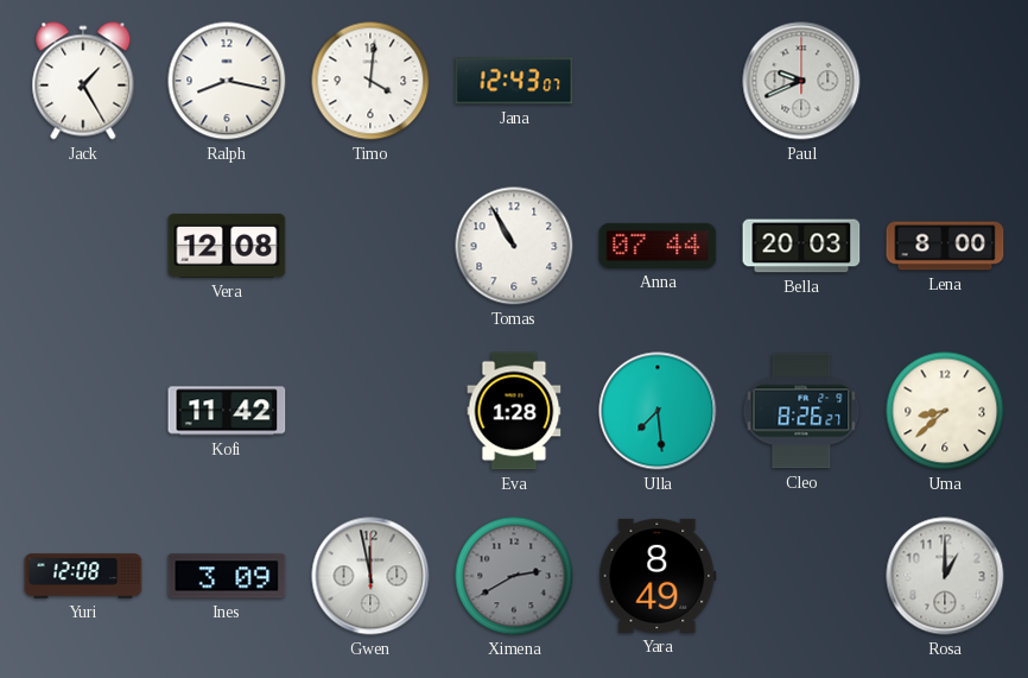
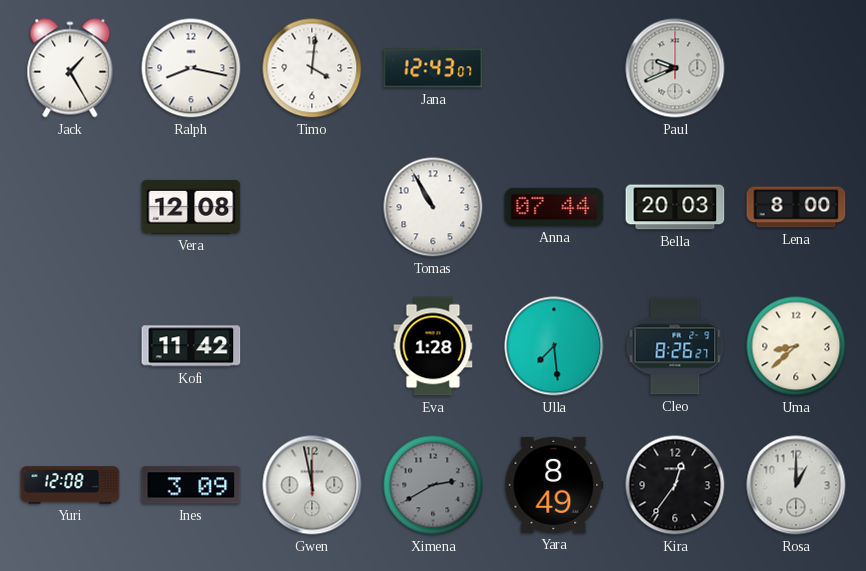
Kira: none -> 12:36
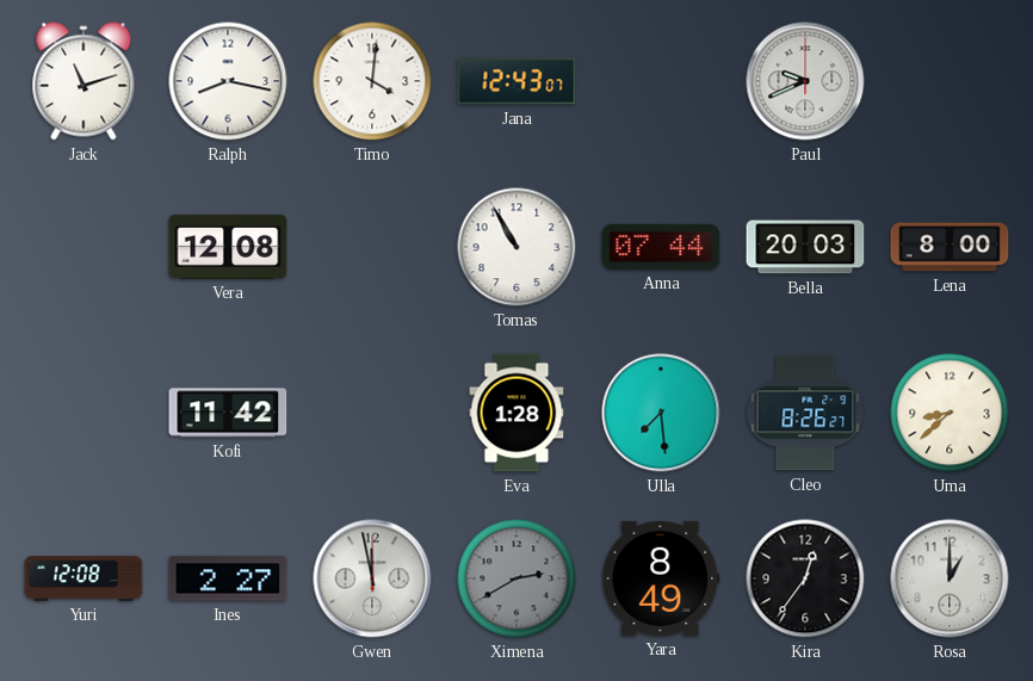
Jack: 1:25 -> 11:12
Ines: 3:09 -> 2:27
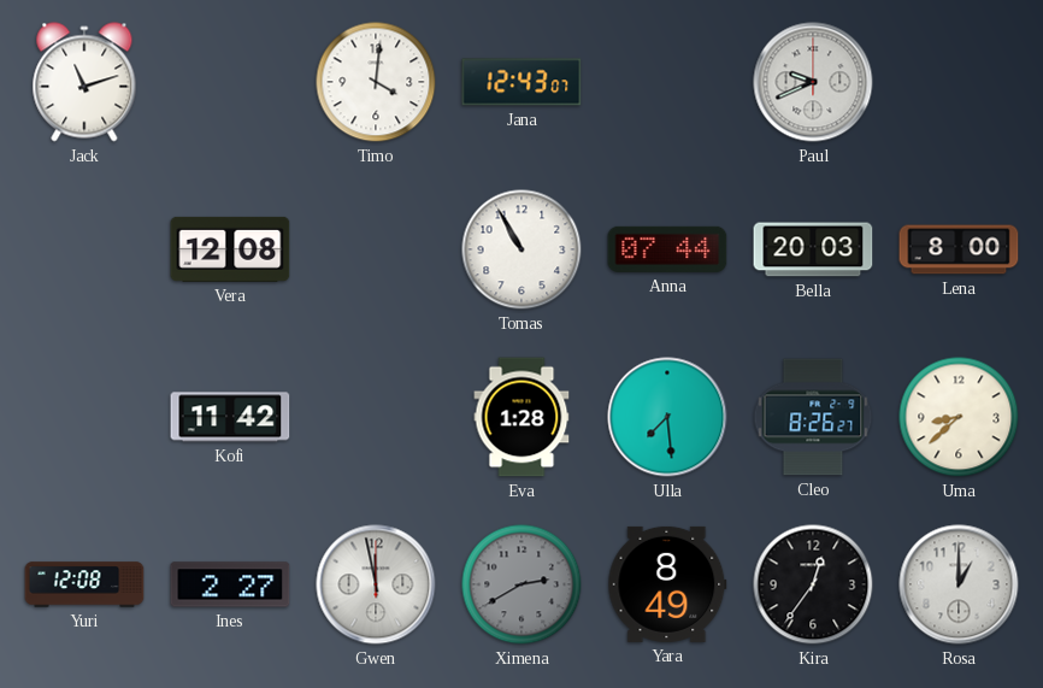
Ralph: 8:17 -> none
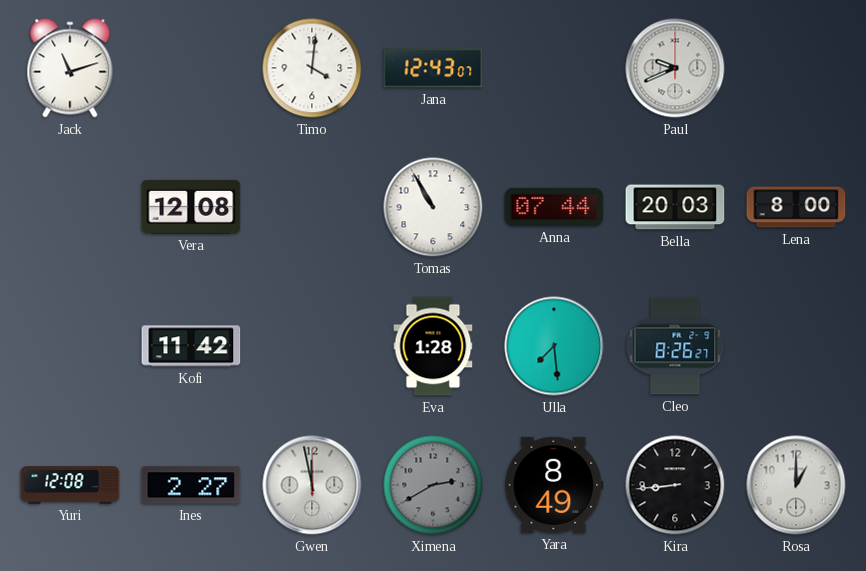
Uma: 8:38 -> none
Kira: 12:36 -> 8:44
